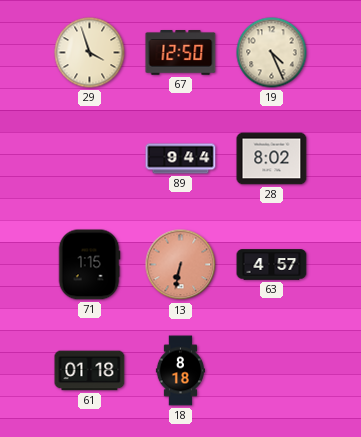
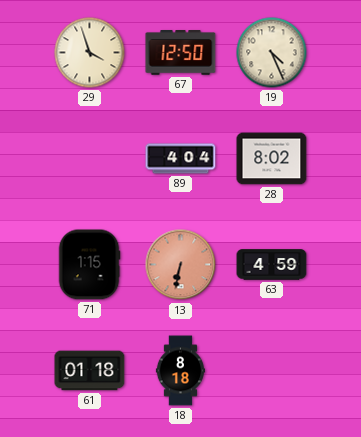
89: 9:44 -> 4:04
63: 4:57 -> 4:59
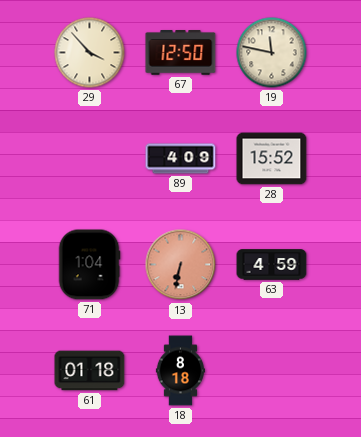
29: 3:57 -> 3:53
19: 4:26 -> 11:47
89: 4:04 -> 4:09
28: 8:02 -> 15:52
71: 1:15 -> 1:04
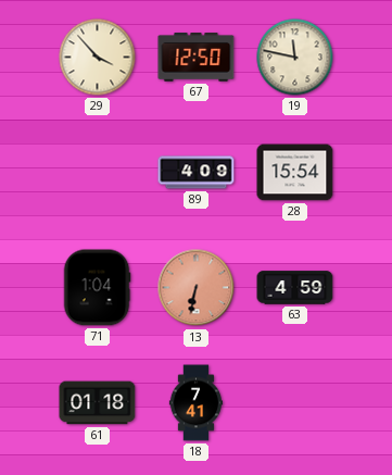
28: 15:52 -> 15:54
18: 8:18 -> 7:41
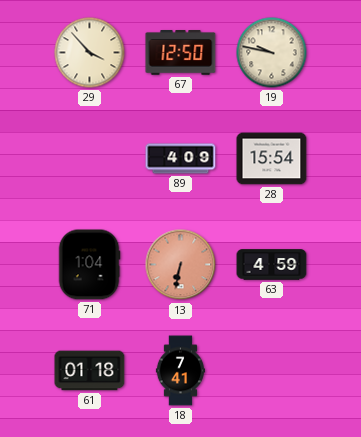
19: 11:47 -> 9:47
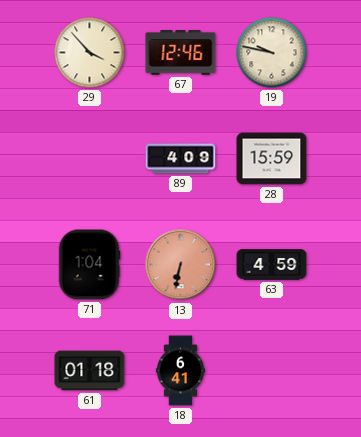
67: 12:50 -> 12:46
28: 15:54 -> 15:59
18: 7:41 -> 6:41
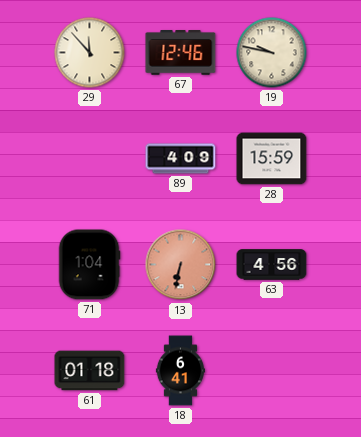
29: 3:53 -> 11:53
63: 4:59 -> 4:56
